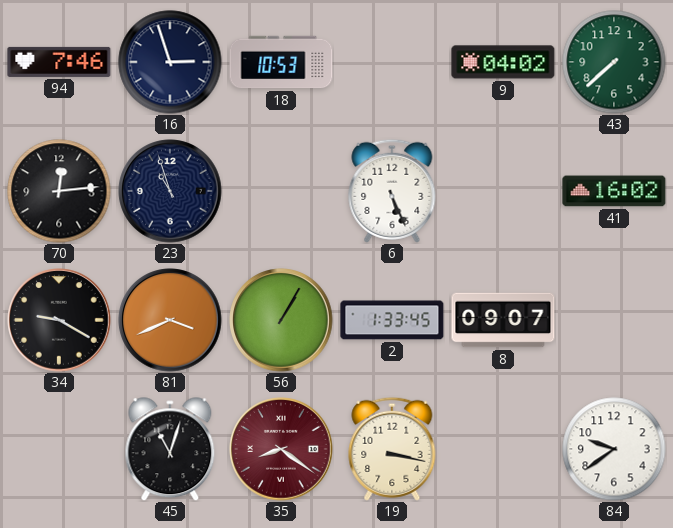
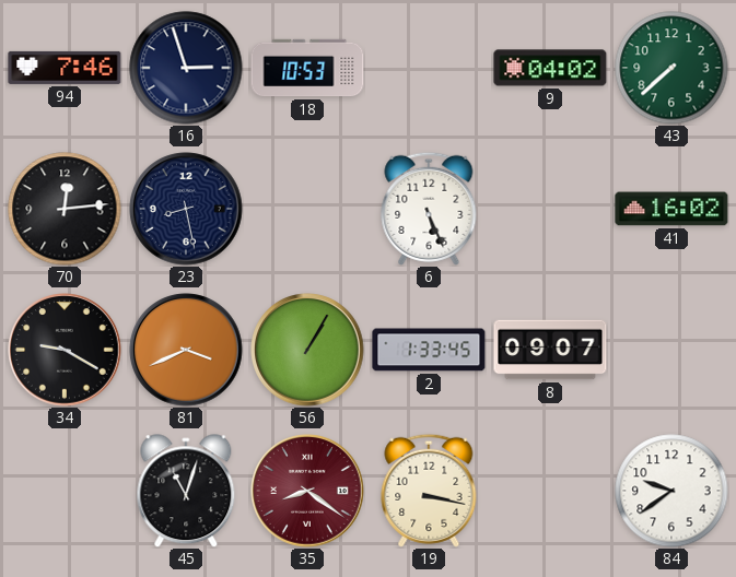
23: 10:57 -> 8:28
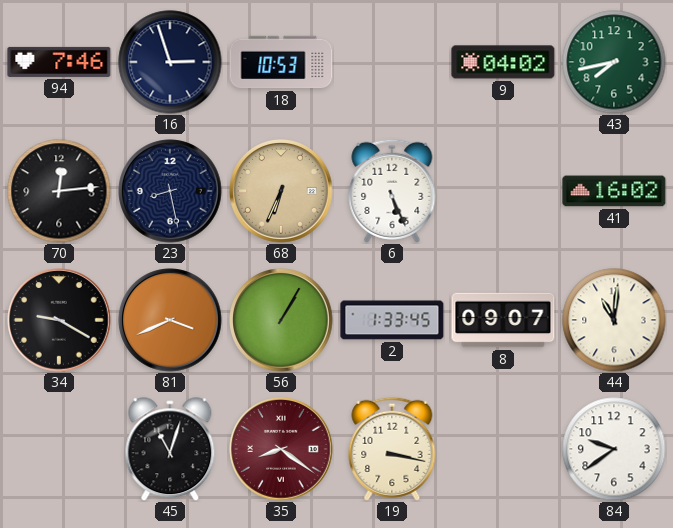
43: 7:38 -> 7:43
68: none -> 6:34
44: none -> 11:01
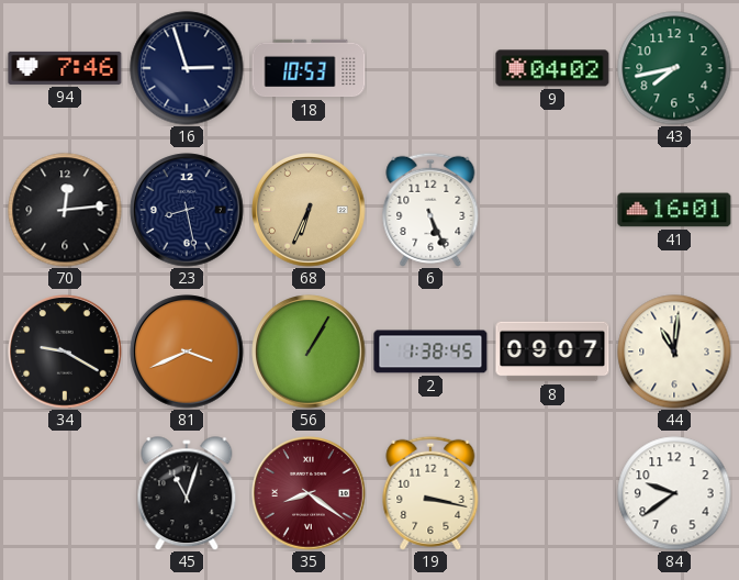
41: 16:02 -> 16:01
2: 1:33 -> 1:38
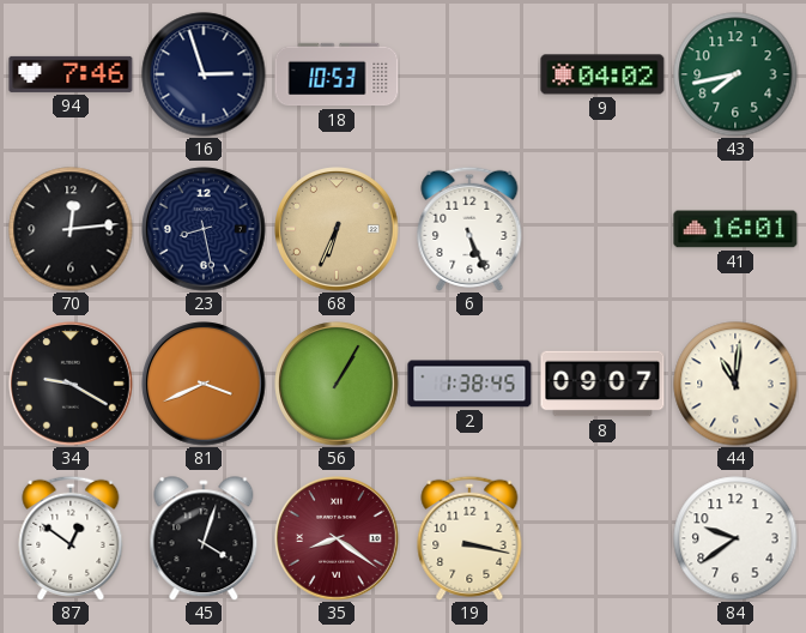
87: none -> 12:51
45: 11:03 -> 4:03
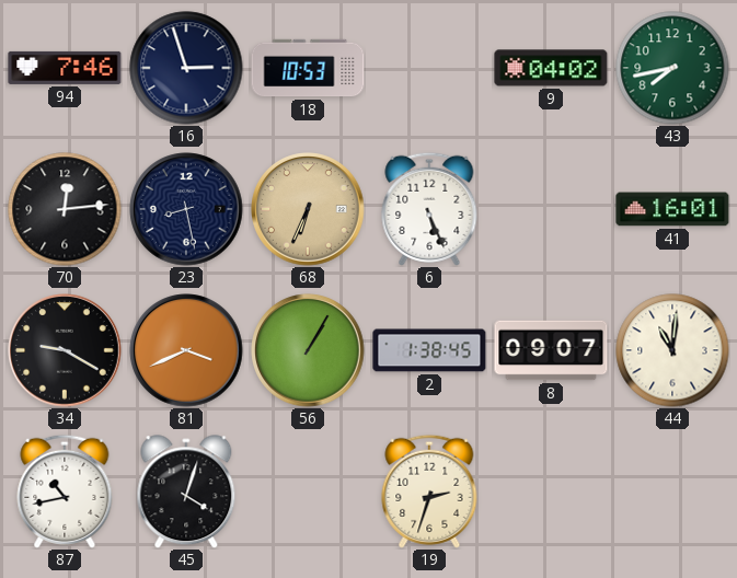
87: 12:51 -> 10:43
35: 8:21 -> none
19: 3:17 -> 2:33
84: 9:39 -> none
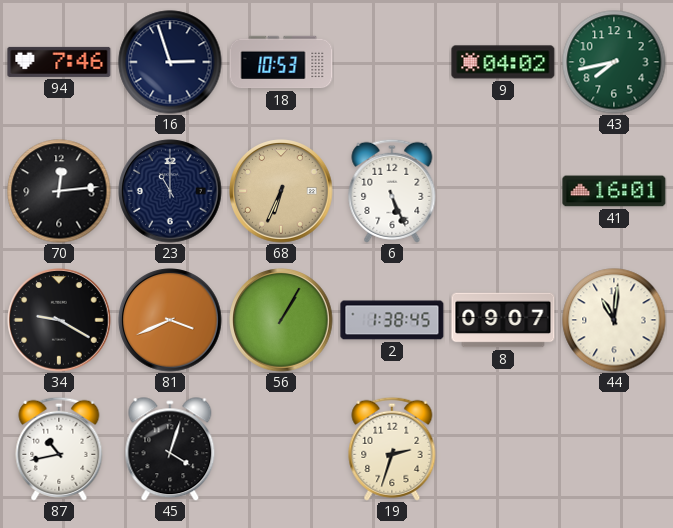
23: 8:28 -> 11:00
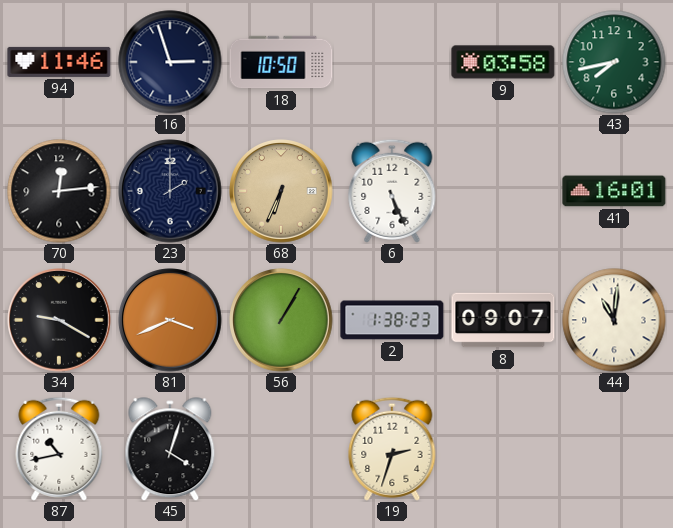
94: 7:46 -> 11:46
18: 10:53 -> 10:50
9: 04:02 -> 03:58
23: 11:00 -> 2:00
2: 1:38:45 -> 1:38:23
